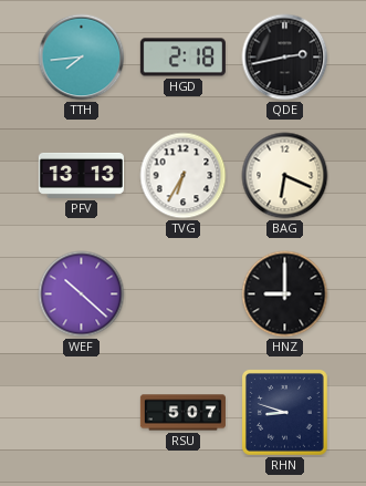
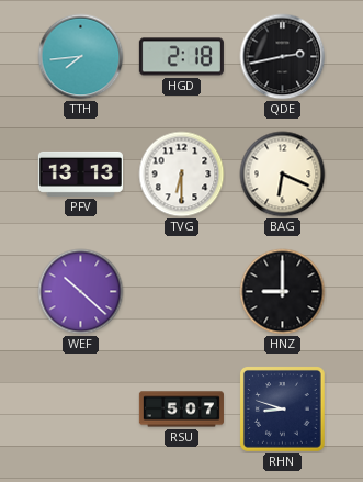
TVG: 6:35 -> 6:30
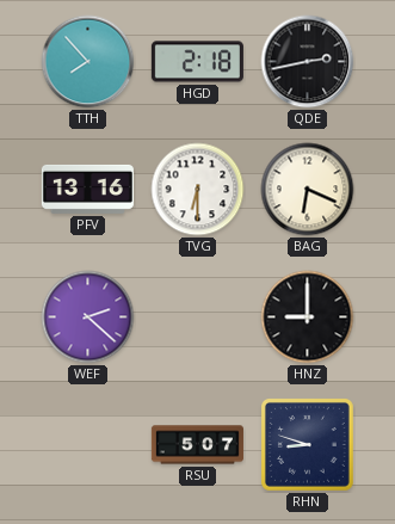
TTH: 7:44 -> 7:53
PFV: 13:13 -> 13:16
WEF: 10:22 -> 2:22
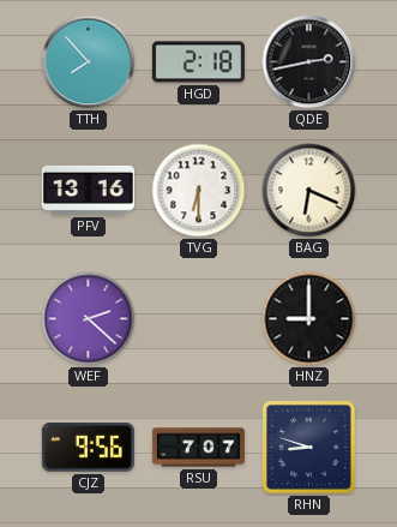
CJZ: none -> 9:56
RSU: 5:07 -> 7:07
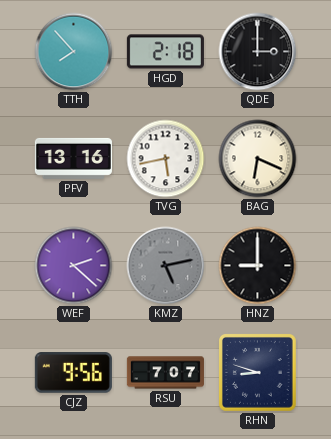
QDE: 2:43 -> 3:00
TVG: 6:30 -> 5:43
KMZ: none -> 5:13
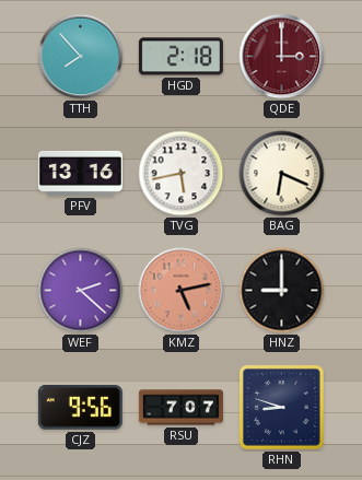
QDE dial: black -> burgundy
KMZ dial: grey -> salmon
